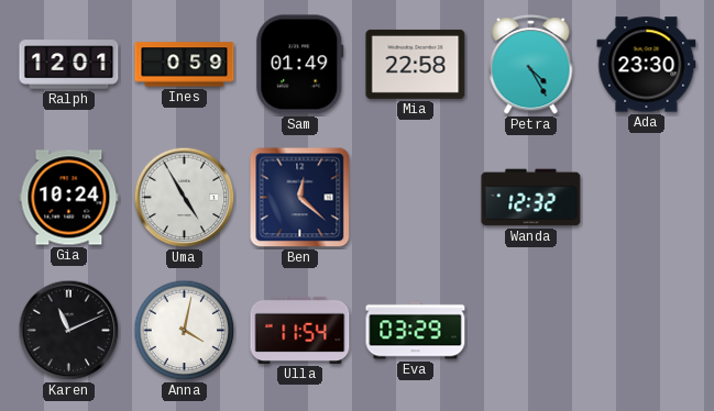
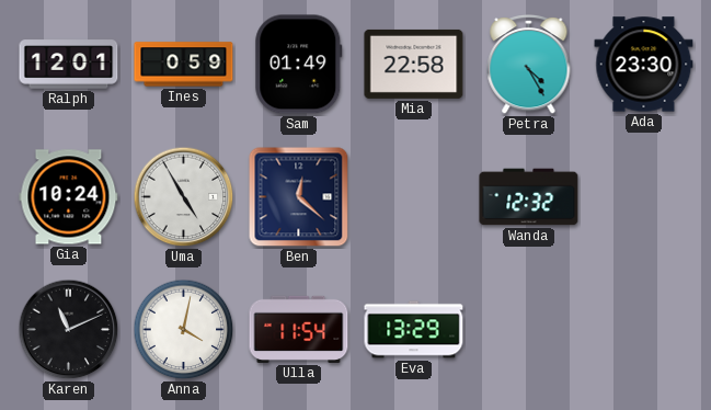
Eva: 03:29 -> 13:29
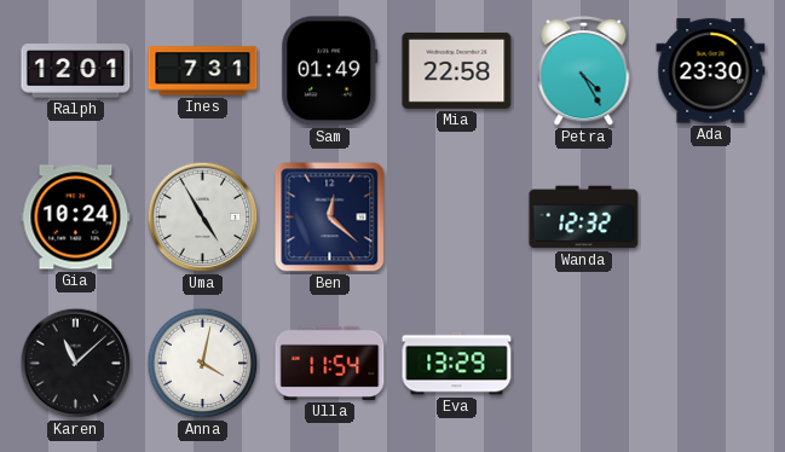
Ines: 0:59 -> 7:31
Karen: 11:11 -> 11:08
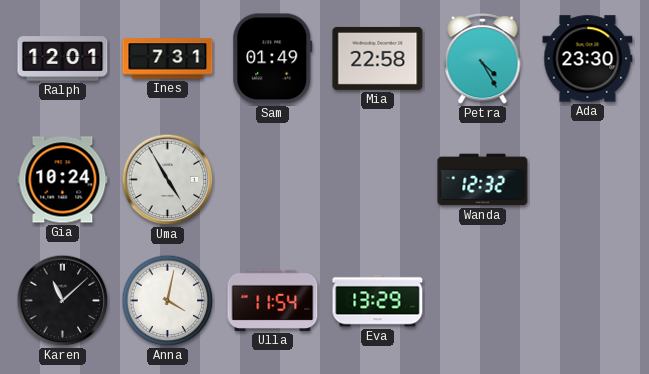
Ben: 12:22 -> none
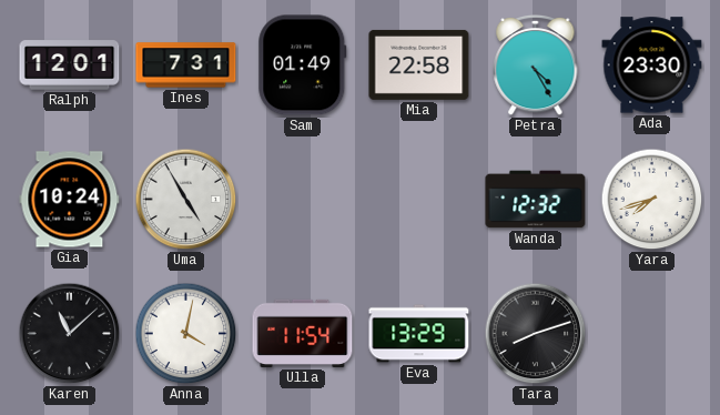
Yara: none -> 7:42
Tara: none -> 8:12
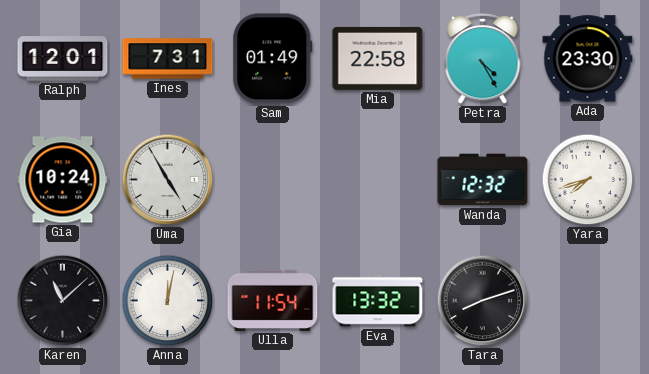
Anna: 4:02 -> 12:02
Eva: 13:29 -> 13:32
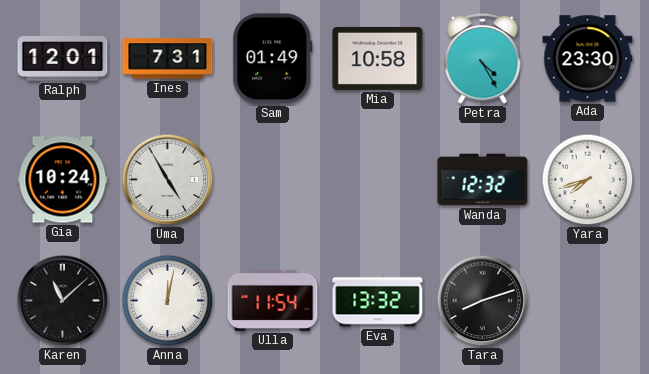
Mia: 22:58 -> 10:58
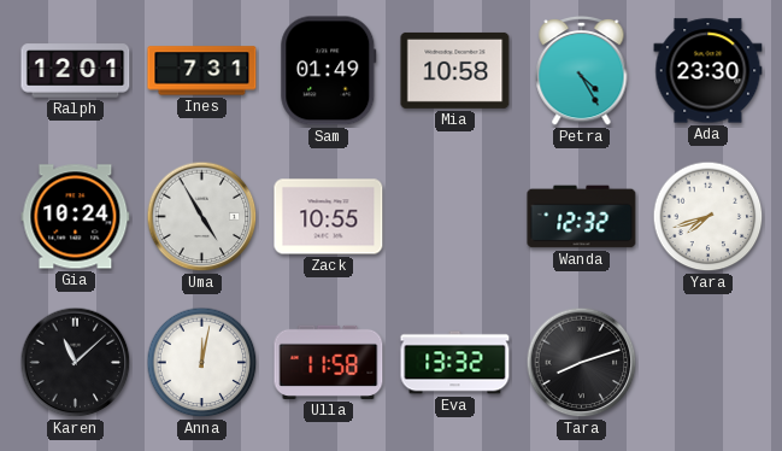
Zack: none -> 10:55
Ulla: 11:54 -> 11:58
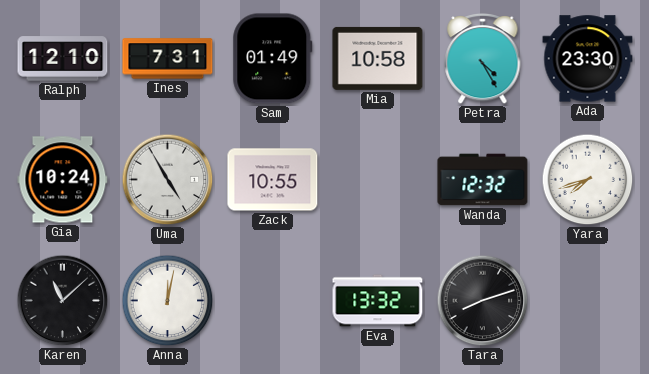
Ralph: 12:01 -> 12:10
Ulla: 11:58 -> none
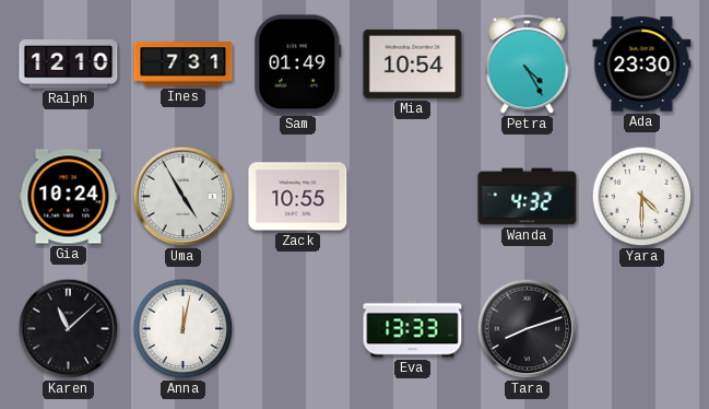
Mia: 10:58 -> 10:54
Wanda: 12:32 -> 4:32
Yara: 7:42 -> 4:30
Eva: 13:32 -> 13:33
